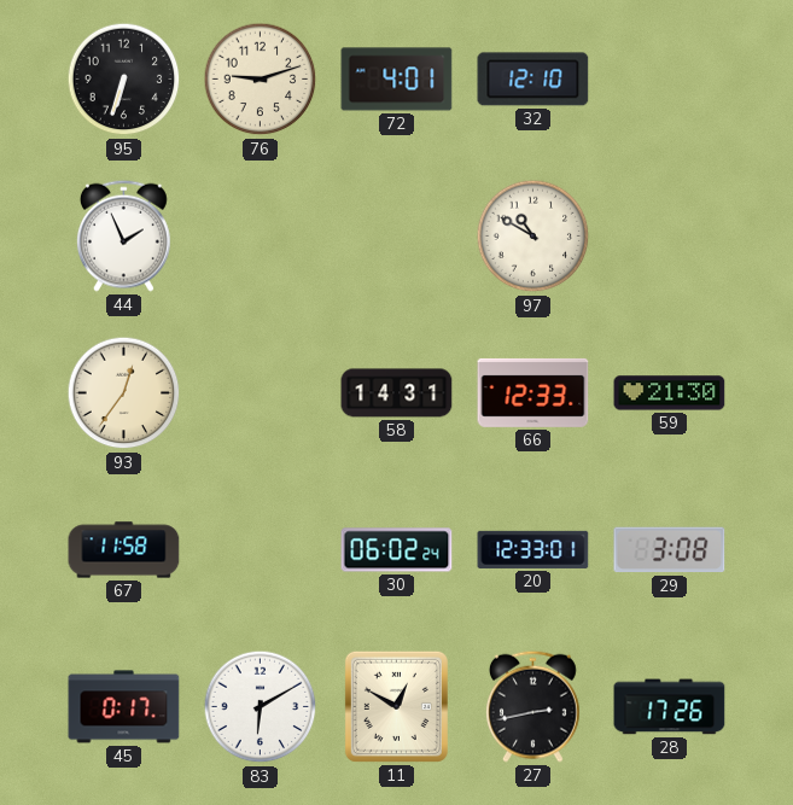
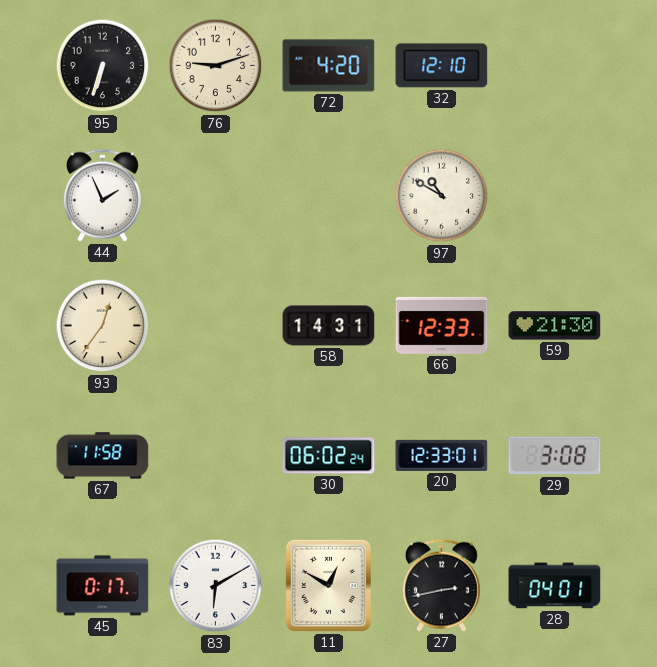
72: 4:01 -> 4:20
28: 17:26 -> 04:01
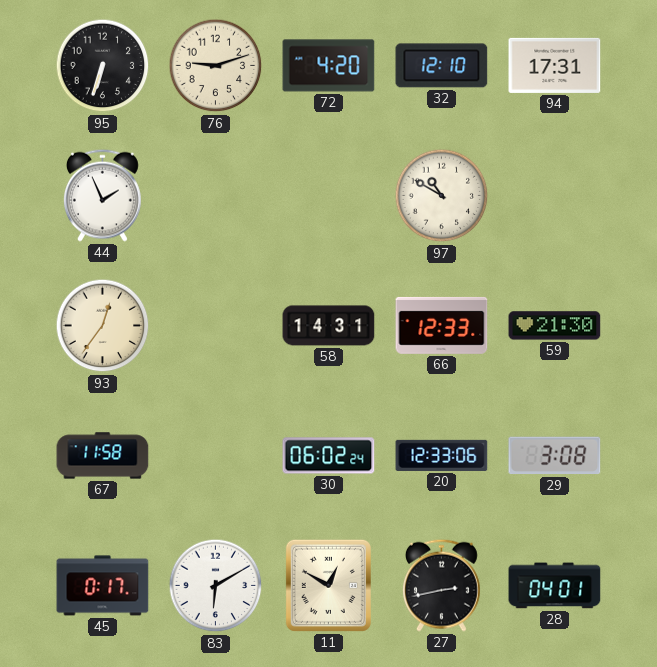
94: none -> 17:31
20: 12:33:01 -> 12:33:06
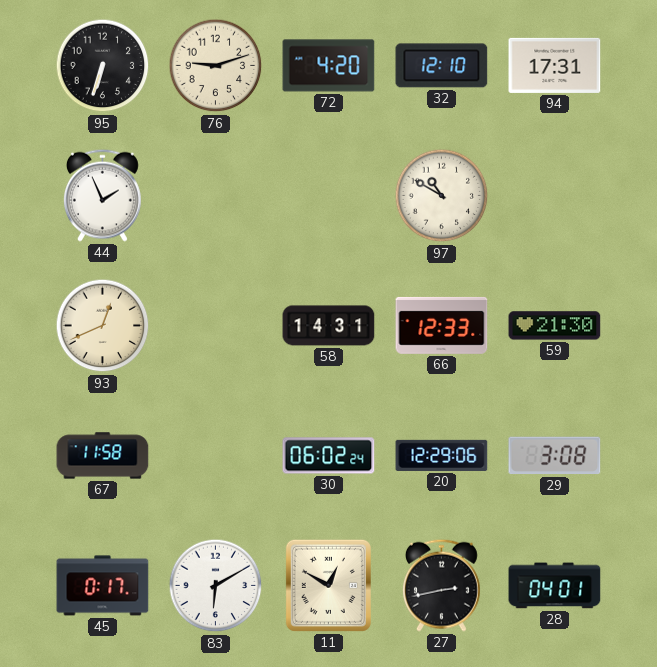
93: 12:36 -> 12:41
20: 12:33 -> 12:29
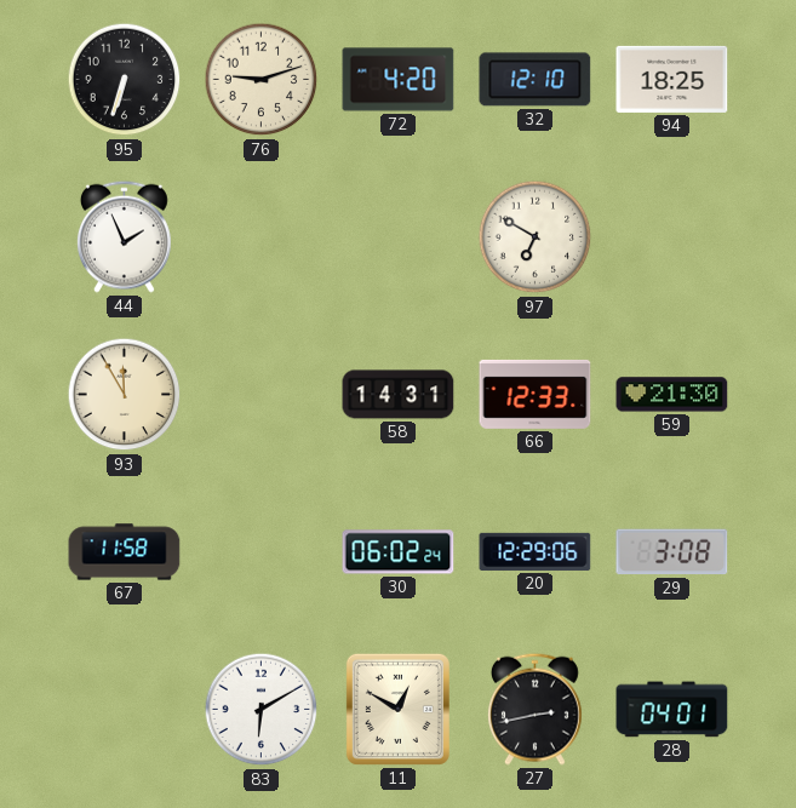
94: 17:31 -> 18:25
97: 10:50 -> 6:50
93: 12:41 -> 11:55
45: 0:17 -> none
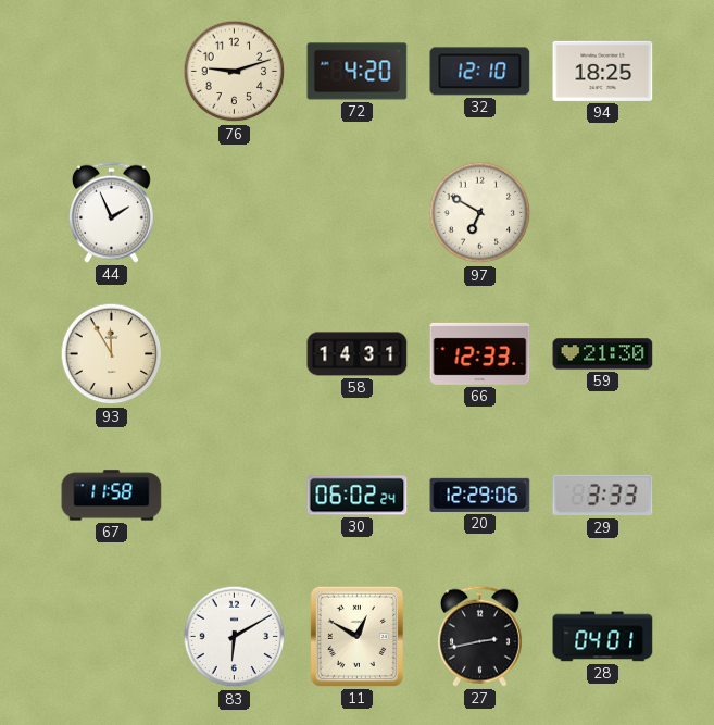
95: 6:33 -> none
29: 3:08 -> 3:33
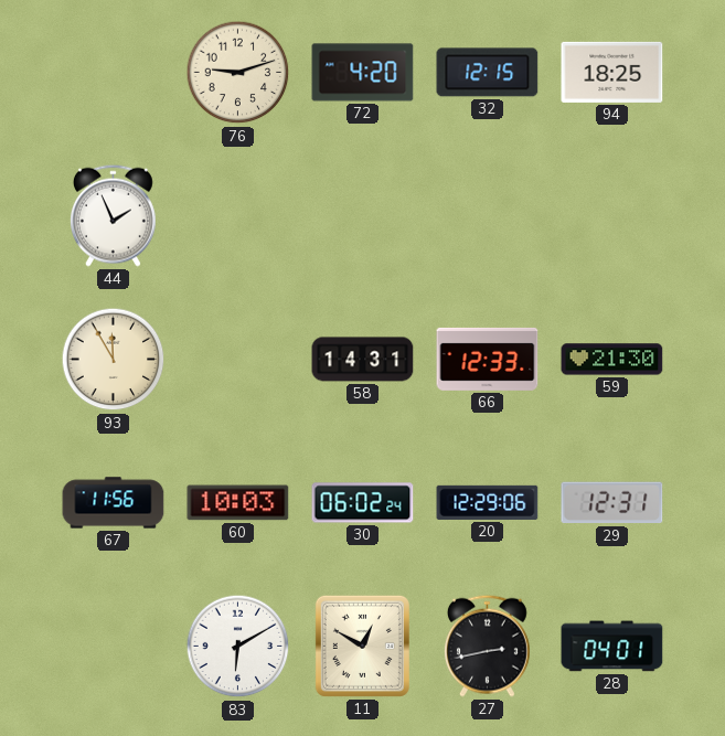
32: 12:10 -> 12:15
97: 6:50 -> none
67: 11:58 -> 11:56
60: none -> 10:03
29: 3:33 -> 12:31
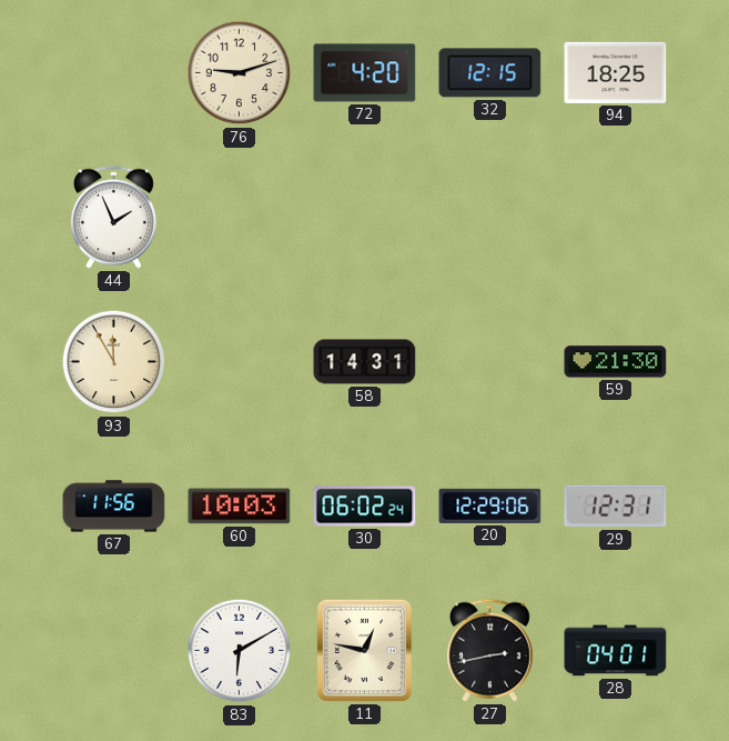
66: 12:33 -> none
11: 12:50 -> 12:47
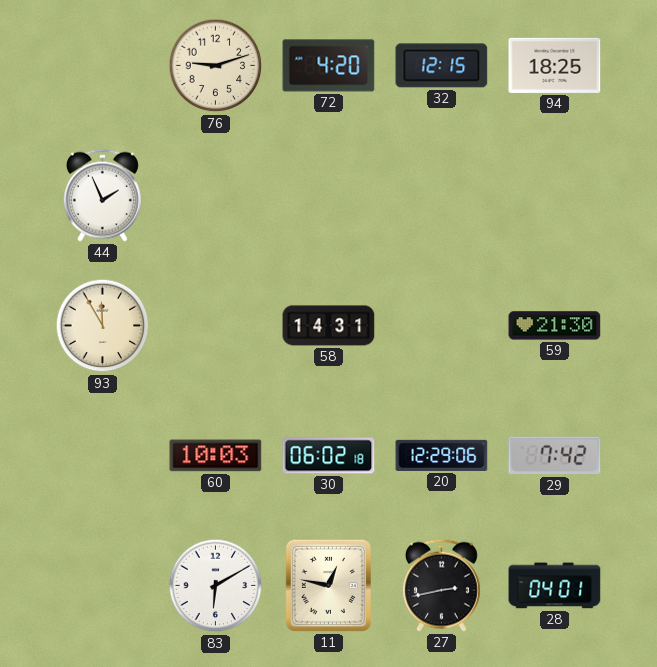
67: 11:56 -> none
30: 06:02:24 -> 06:02:18
29: 12:31 -> 7:42
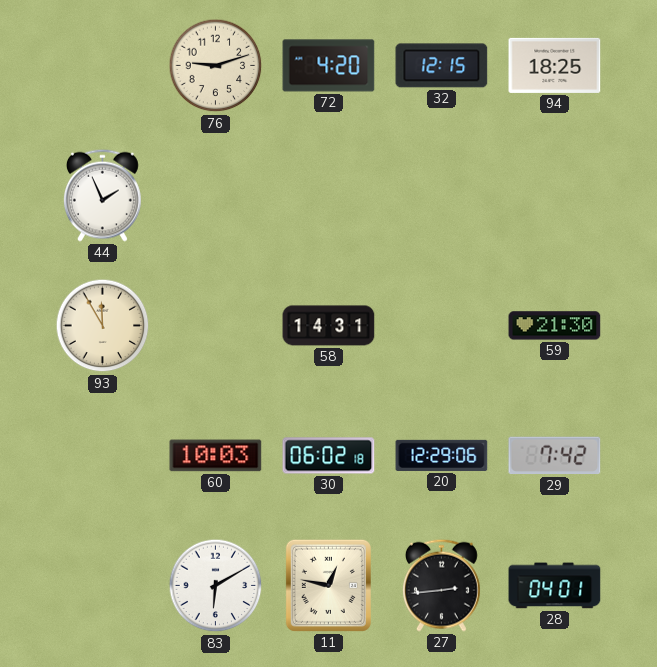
27: 2:43 -> 2:44
